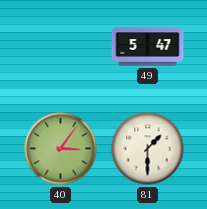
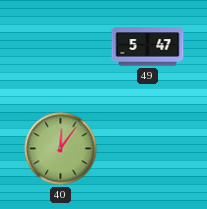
40: 3:06 -> 12:06
81: 1:30 -> none
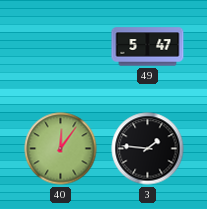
3: none -> 1:46
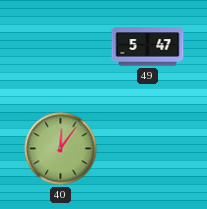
3: 1:46 -> none
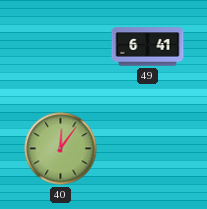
49: 5:47 -> 6:41
